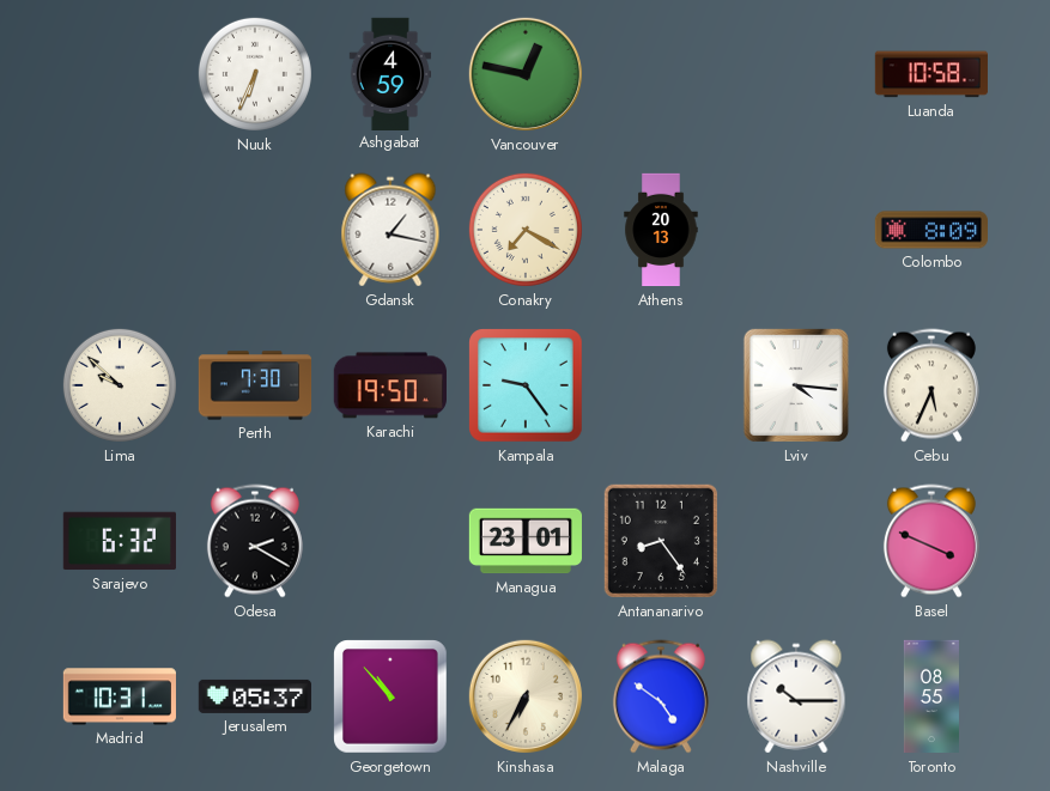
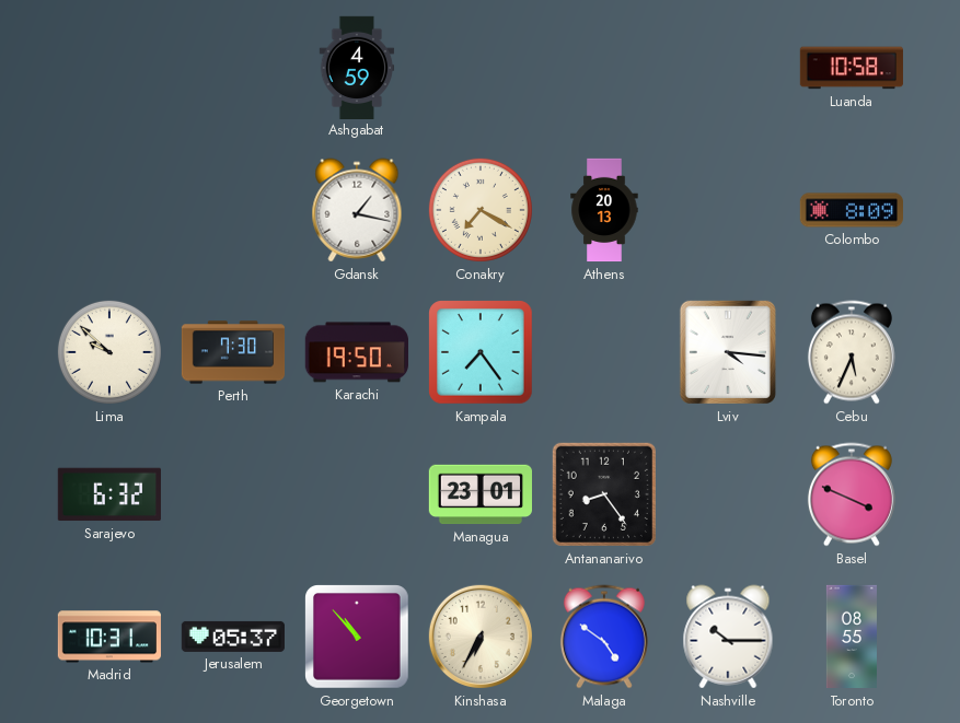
Nuuk: 6:34 -> none
Vancouver: 12:47 -> none
Kampala: 9:24 -> 7:24
Odesa: 2:20 -> none
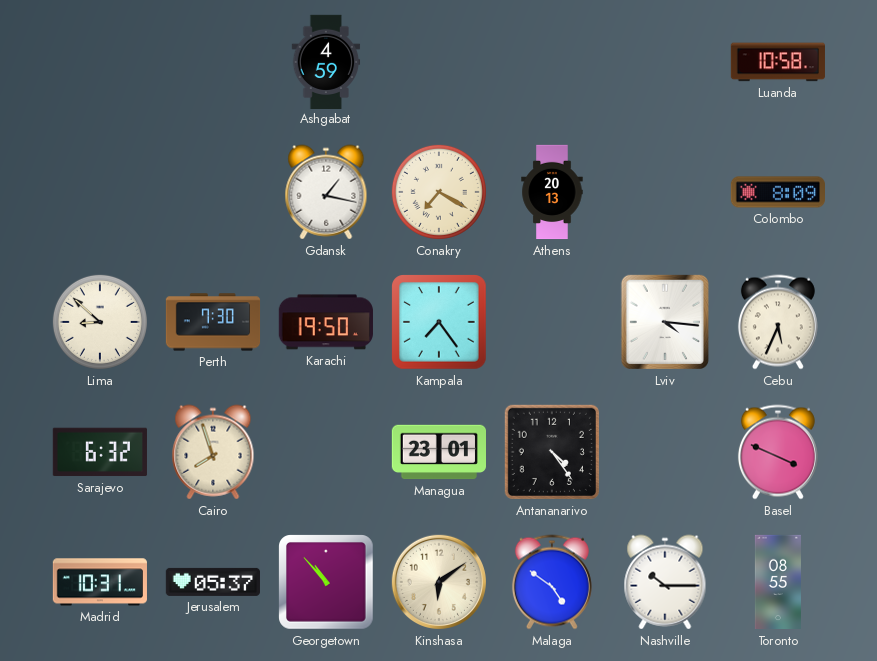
Lima: 9:52 -> 8:52
Cairo: none -> 7:57
Antananarivo: 8:24 -> 4:24
Kinshasa: 6:35 -> 6:09
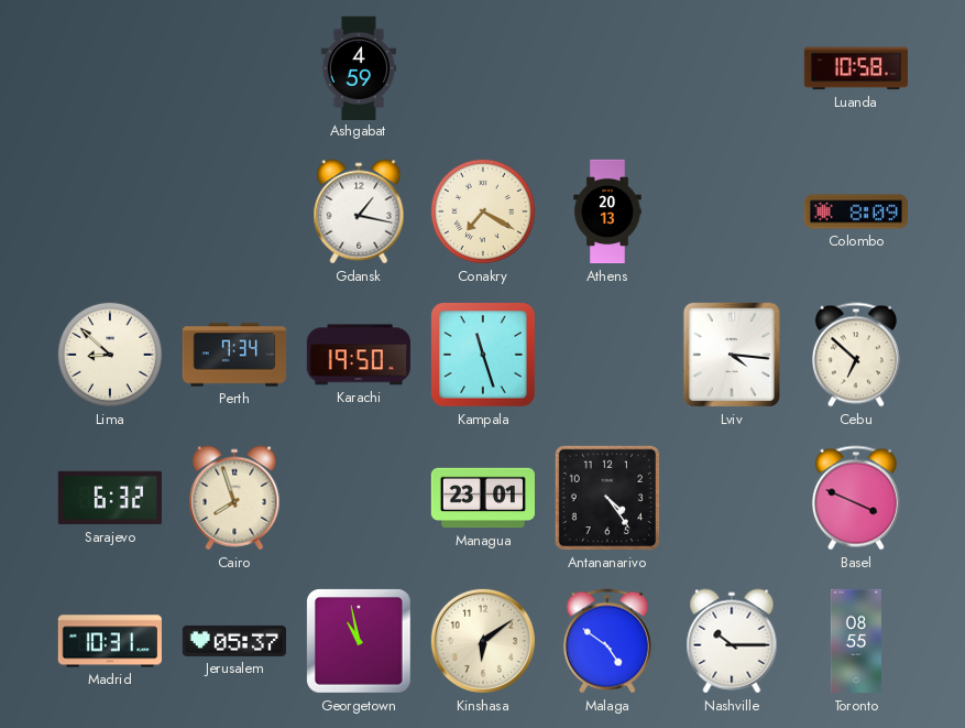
Perth: 7:30 -> 7:34
Kampala: 7:24 -> 11:27
Cebu: 5:34 -> 6:52
Georgetown: 10:53 -> 10:58
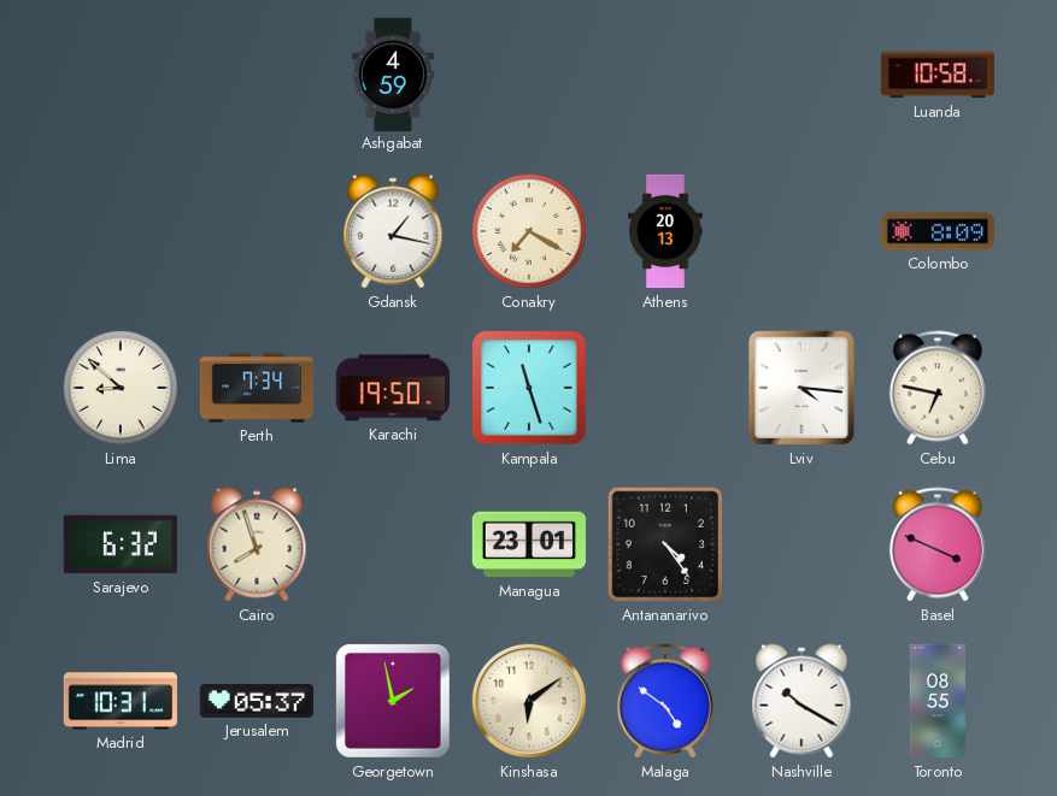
Cebu: 6:52 -> 6:47
Georgetown: 10:58 -> 1:58
Nashville: 10:15 -> 10:20
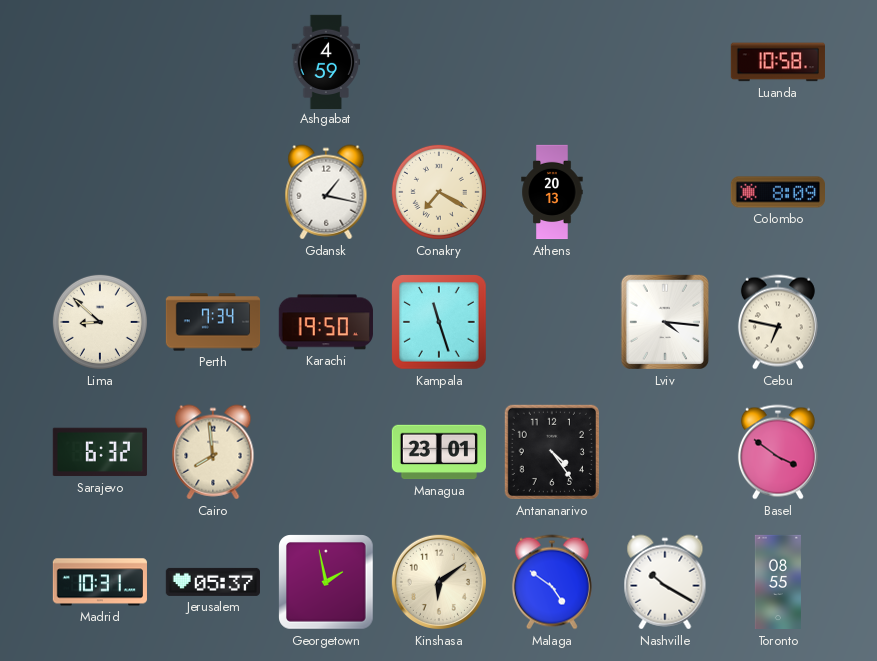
Cairo: 7:57 -> 7:59
Basel: 3:49 -> 3:51
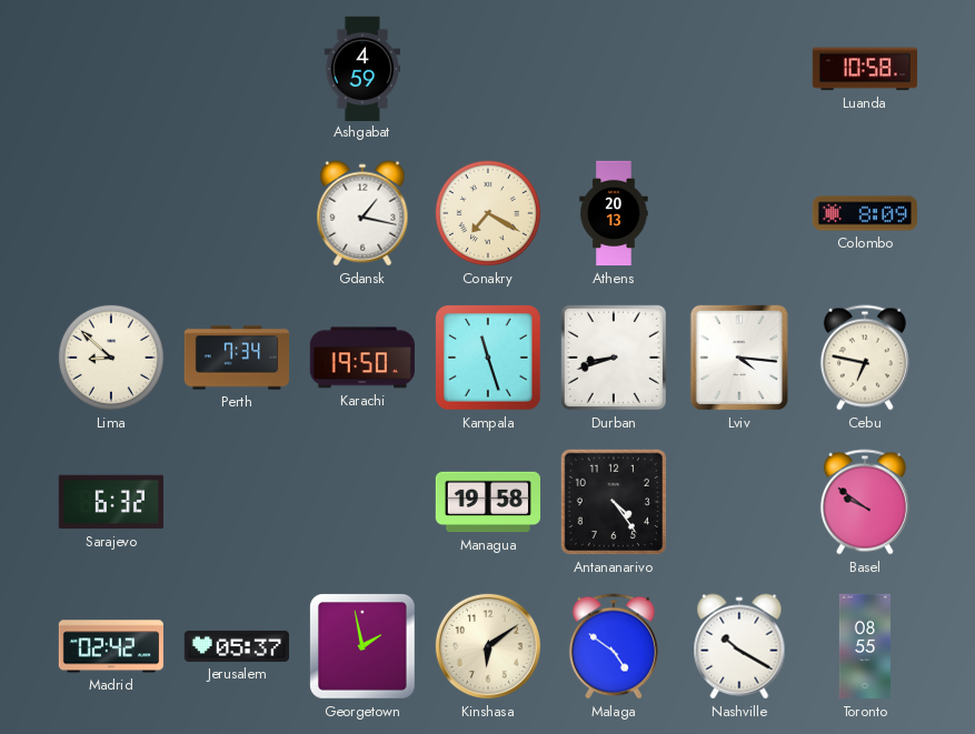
Durban: none -> 8:42
Cairo: 7:59 -> none
Managua: 23:01 -> 19:58
Basel: 3:51 -> 9:51
Madrid: 10:31 -> 02:42
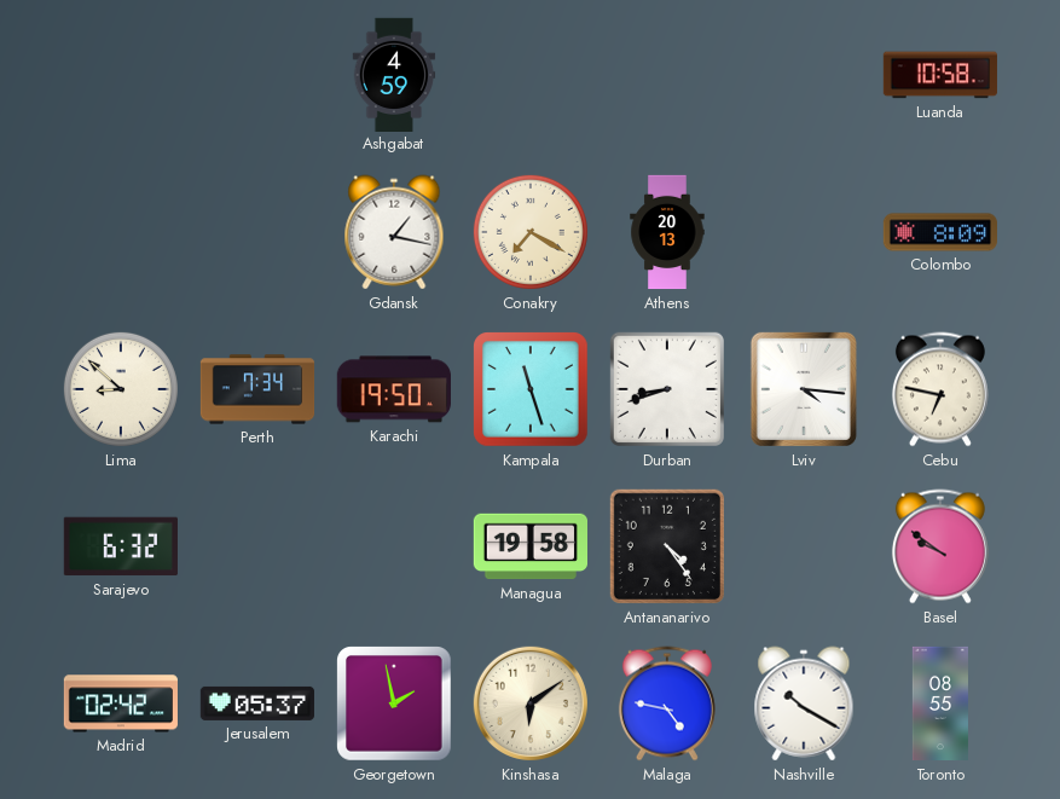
Malaga: 4:51 -> 4:47
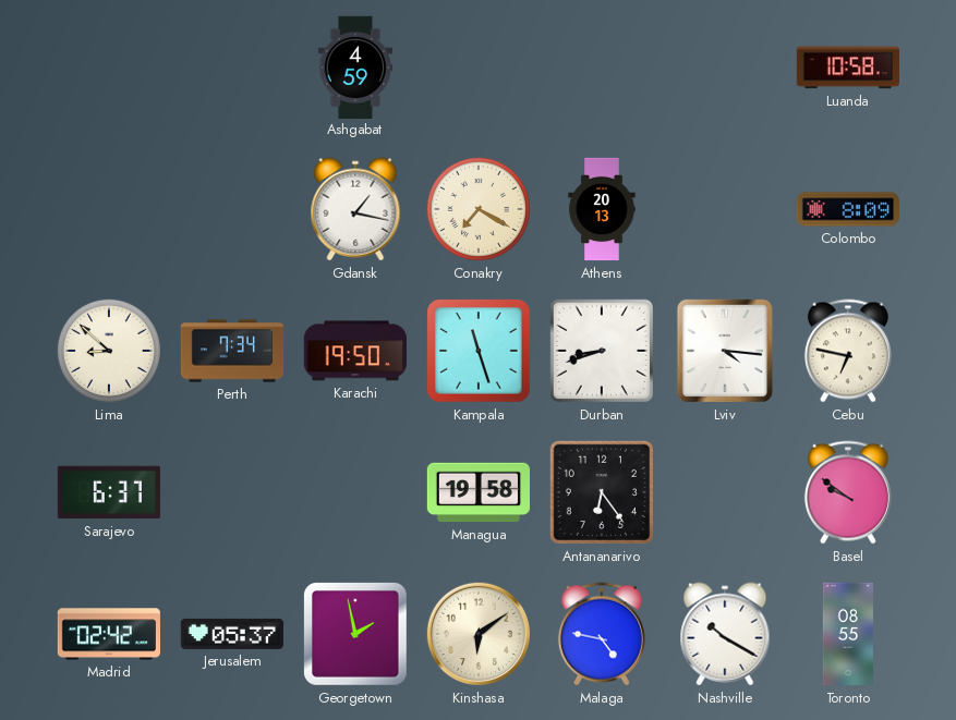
Sarajevo: 6:32 -> 6:37
Antananarivo: 4:24 -> 6:24
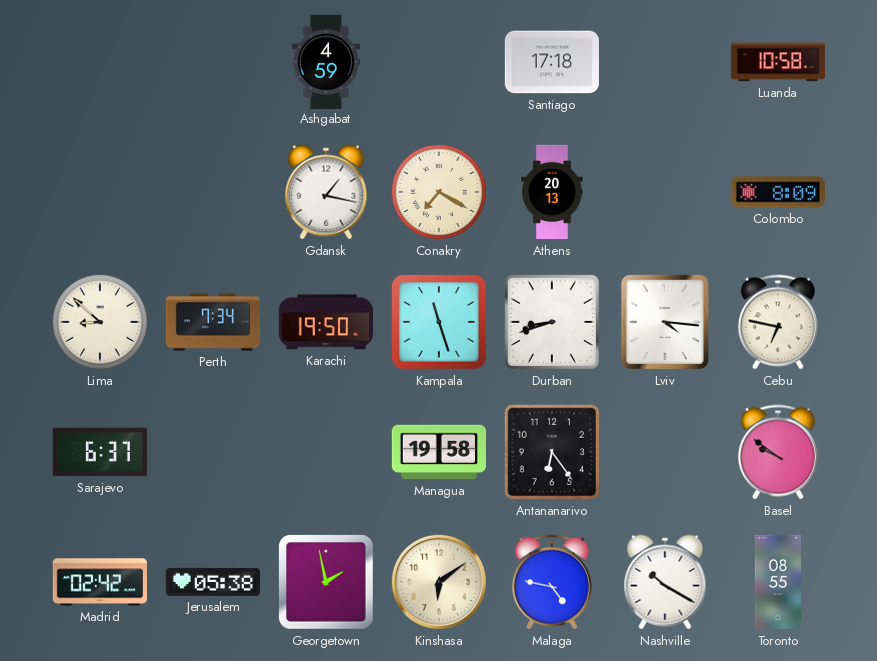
Santiago: none -> 17:18
Jerusalem: 05:37 -> 05:38
